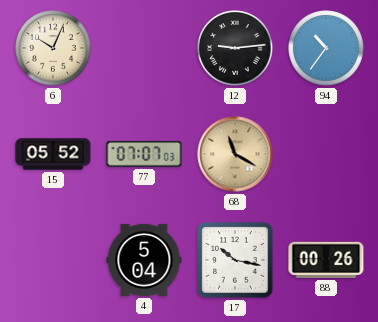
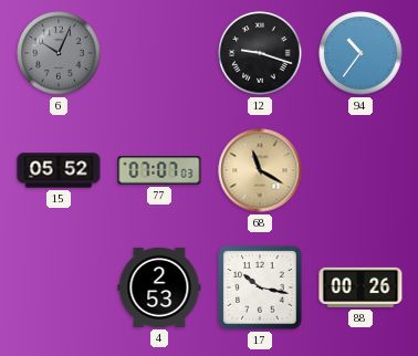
6 dial: cream -> grey
12: 9:14 -> 9:18
4: 5:04 -> 2:53
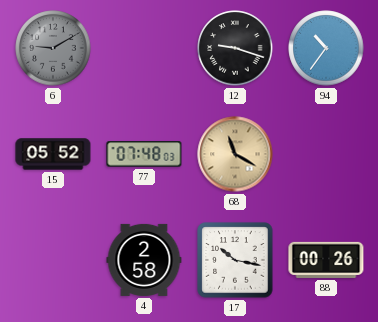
6: 10:04 -> 9:10
77: 07:07 -> 07:48
4: 2:53 -> 2:58
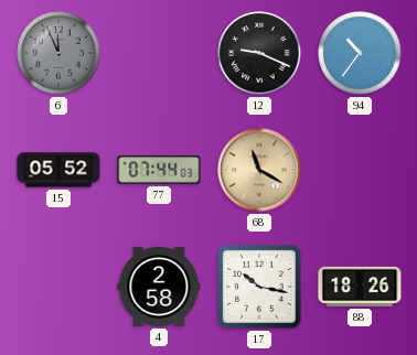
6: 9:10 -> 11:56
12: 9:18 -> 9:19
77: 07:48 -> 07:44
88: 00:26 -> 18:26
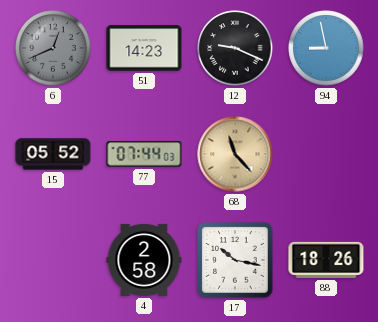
6: 11:56 -> 12:41
51: none -> 14:23
94: 10:36 -> 8:58
68: 11:20 -> 11:23
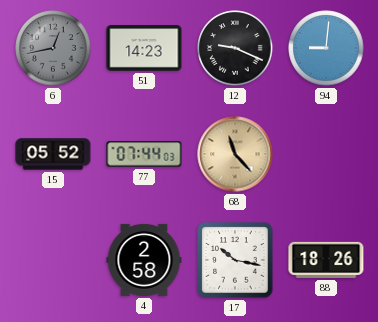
6: 12:41 -> 12:43
94: 8:58 -> 9:01
